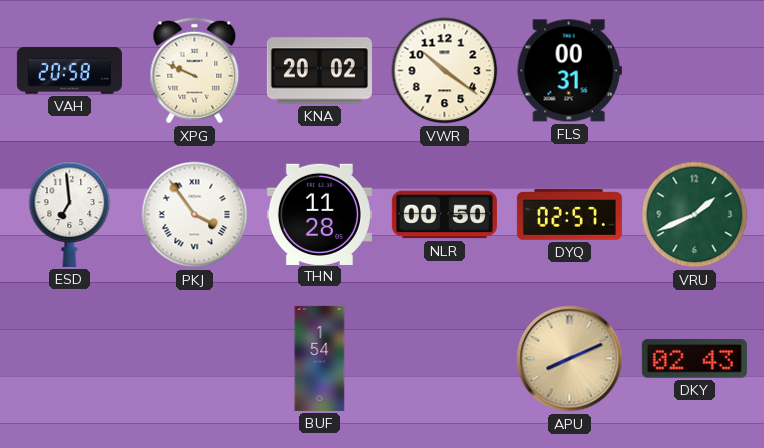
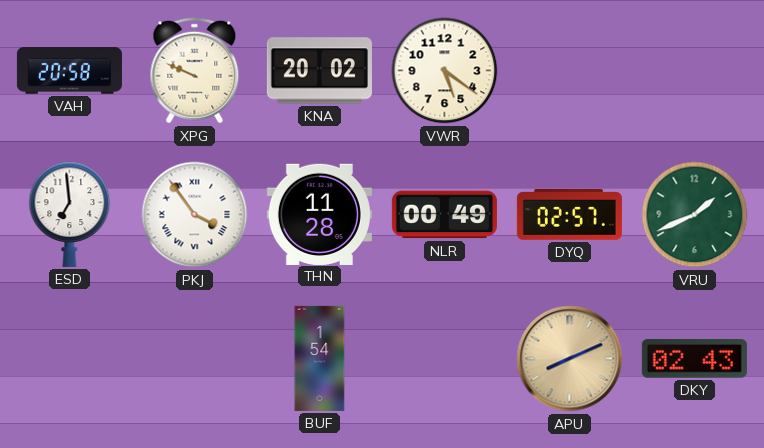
VWR: 10:21 -> 5:21
FLS: 00:31 -> none
NLR: 00:50 -> 00:49
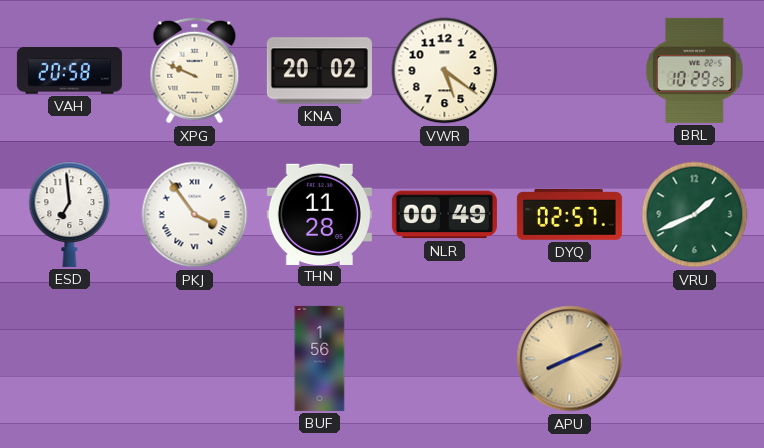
BRL: none -> 10:29
BUF: 1:54 -> 1:56
DKY: 02:43 -> none
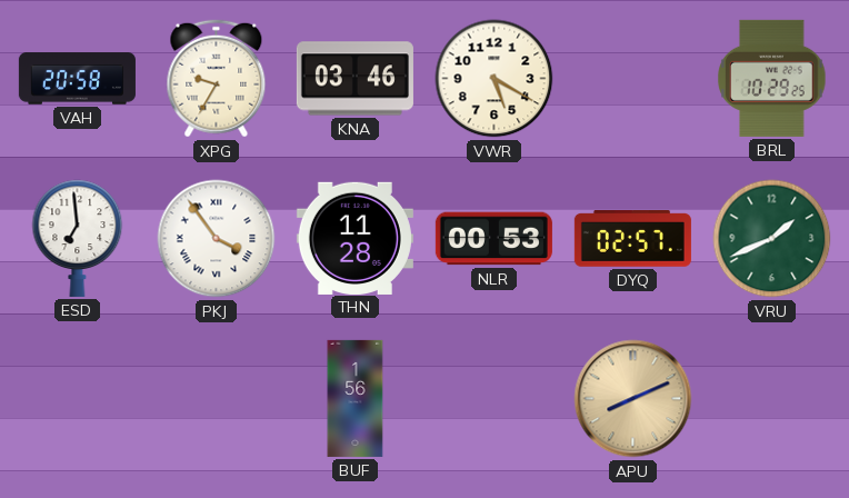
XPG: 9:49 -> 9:35
KNA: 20:02 -> 03:46
VWR: 5:21 -> 5:20
NLR: 00:49 -> 00:53
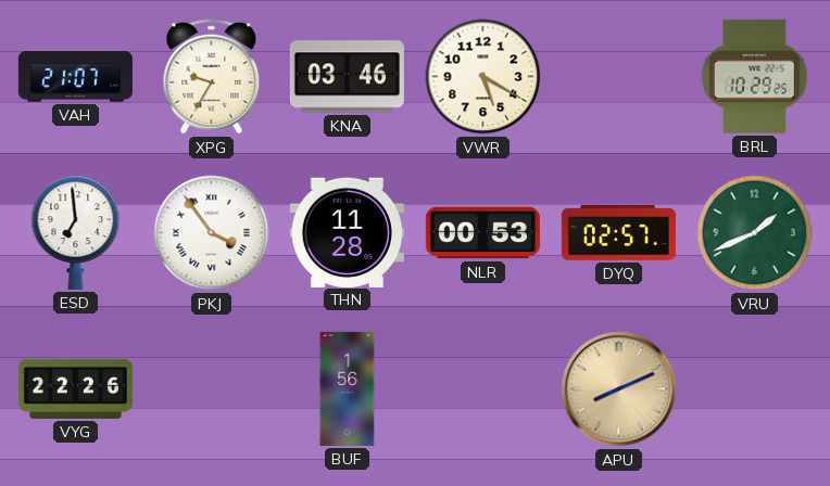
VAH: 20:58 -> 21:07
VYG: none -> 22:26
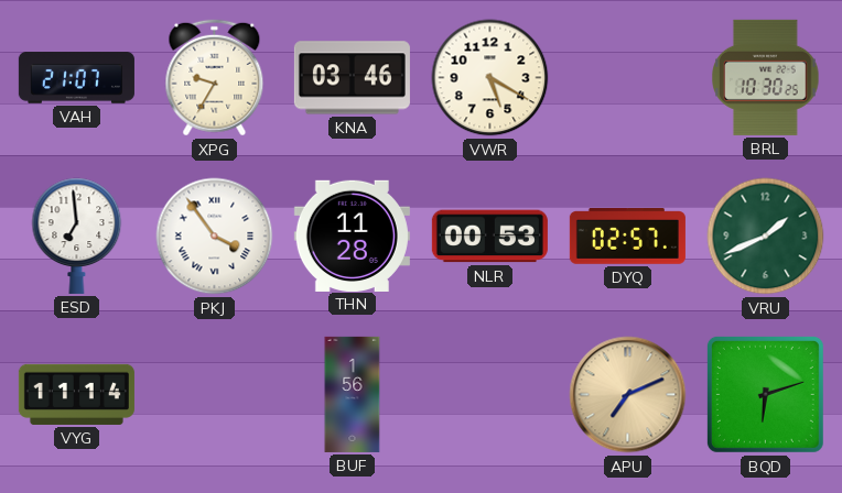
BRL: 10:29 -> 10:30
VYG: 22:26 -> 11:14
APU: 8:11 -> 7:11
BQD: none -> 6:12
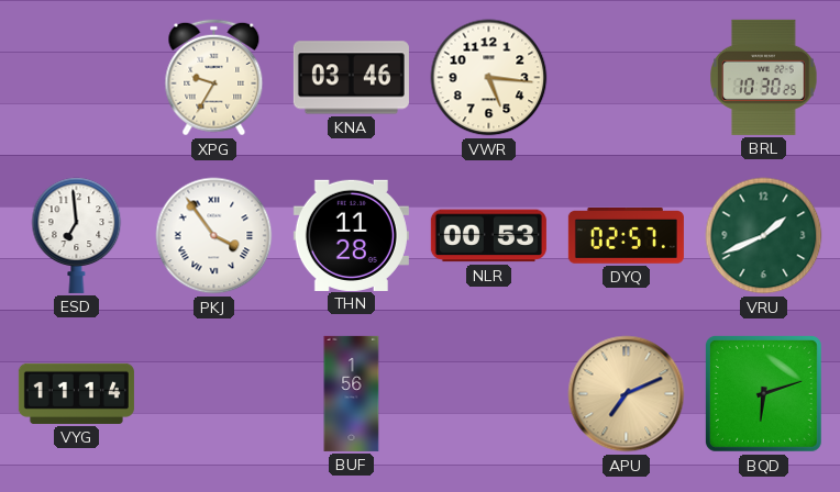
VAH: 21:07 -> none
VWR: 5:20 -> 5:16
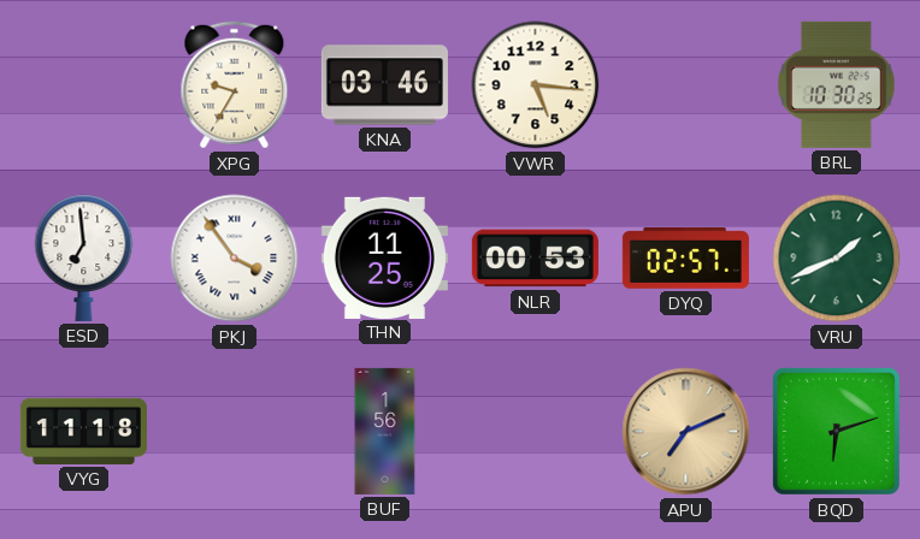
THN: 11:28 -> 11:25
VYG: 11:14 -> 11:18
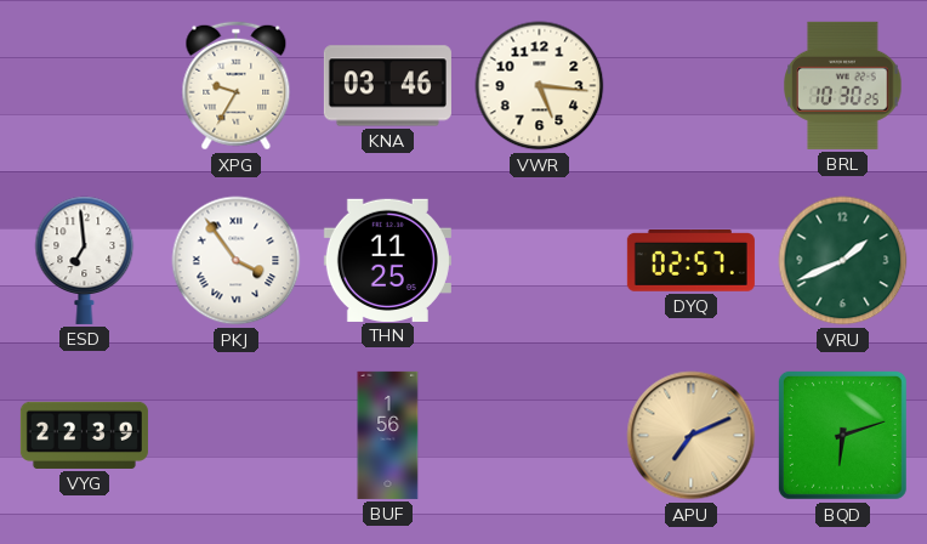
NLR: 00:53 -> none
VYG: 11:18 -> 22:39
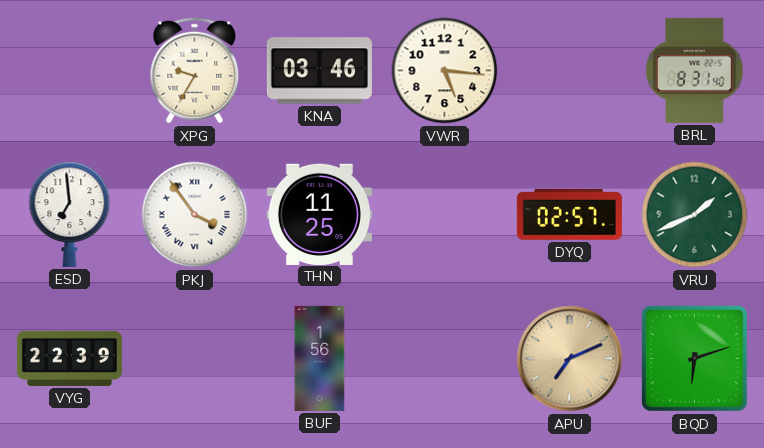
BRL: 10:30 -> 8:31
